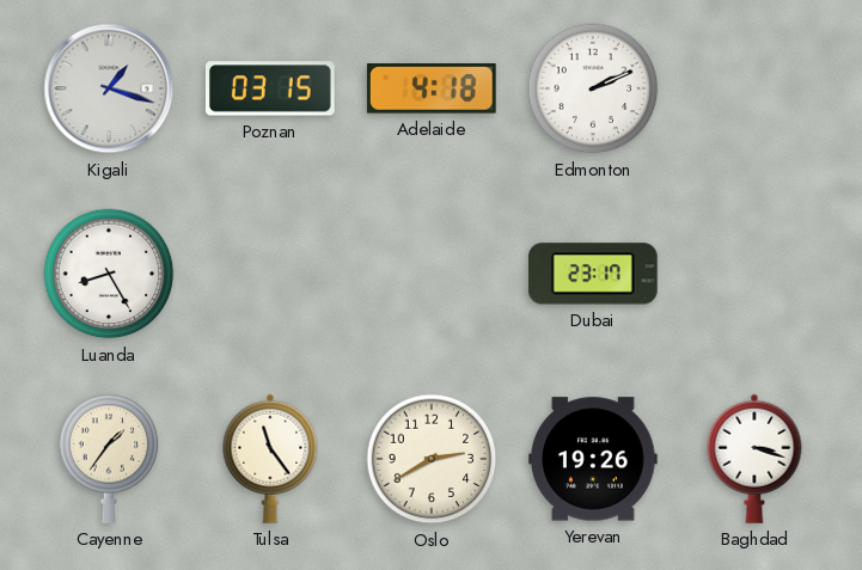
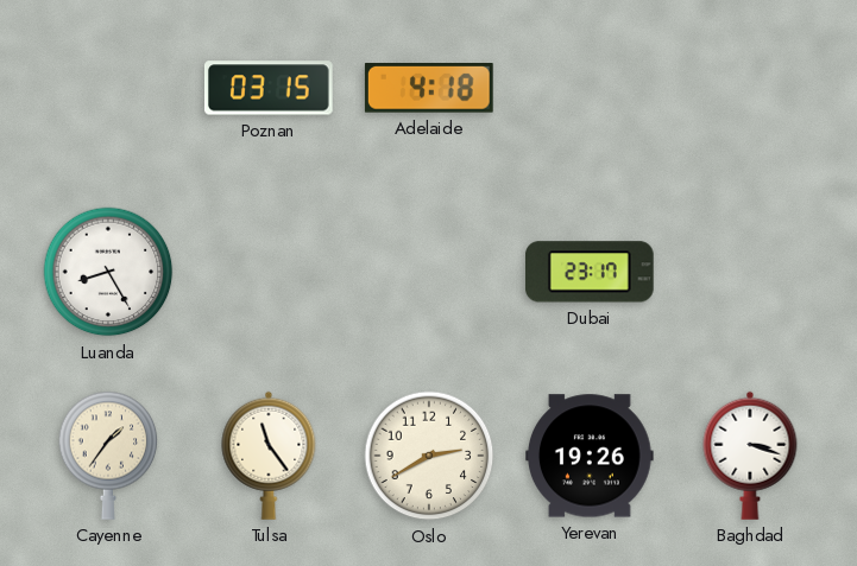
Kigali: 1:18 -> none
Edmonton: 2:11 -> none
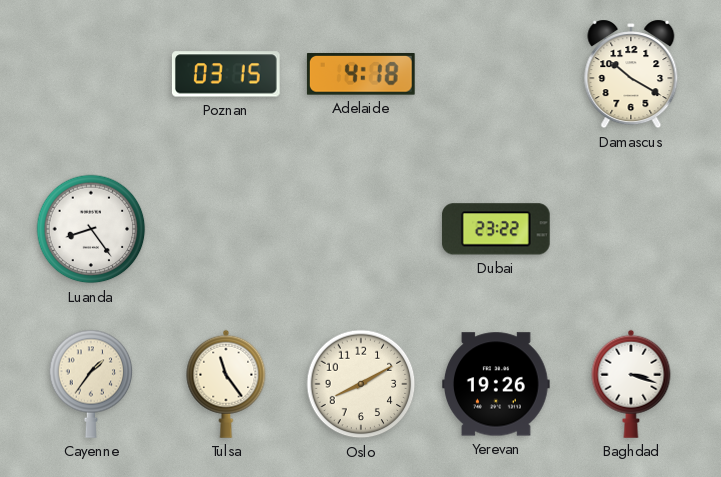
Damascus: none -> 10:20
Luanda: 8:25 -> 8:24
Dubai: 23:17 -> 23:22
Oslo: 2:40 -> 8:10
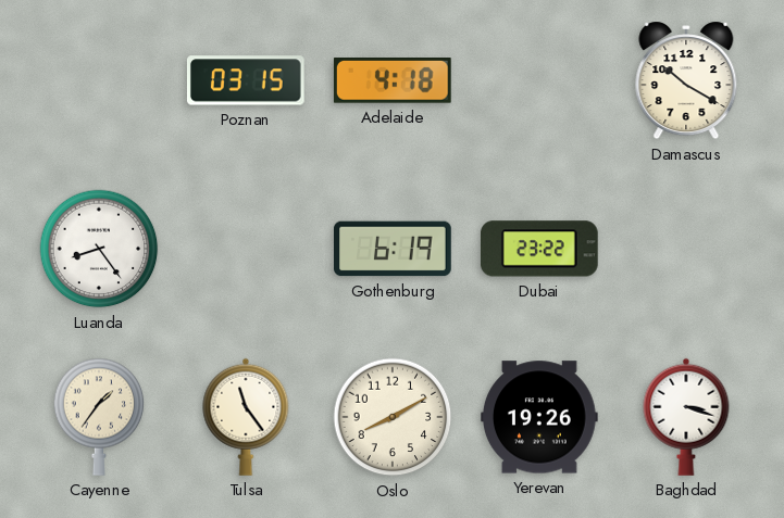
Gothenburg: none -> 6:19
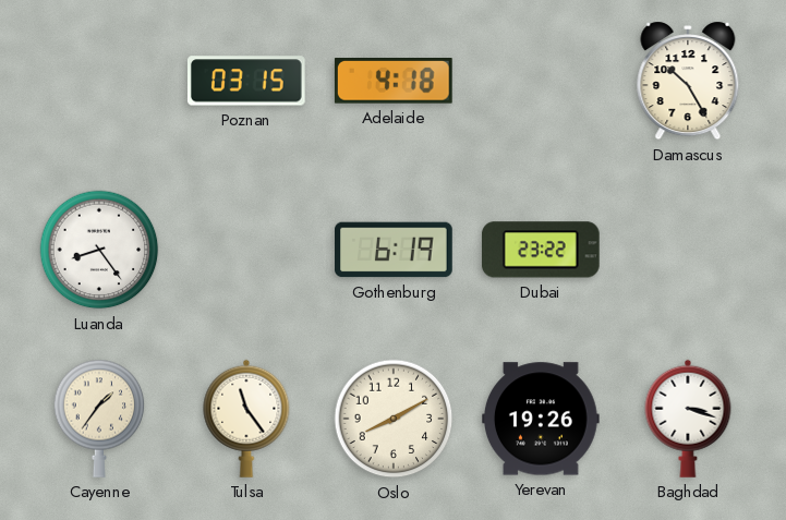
Damascus: 10:20 -> 10:25
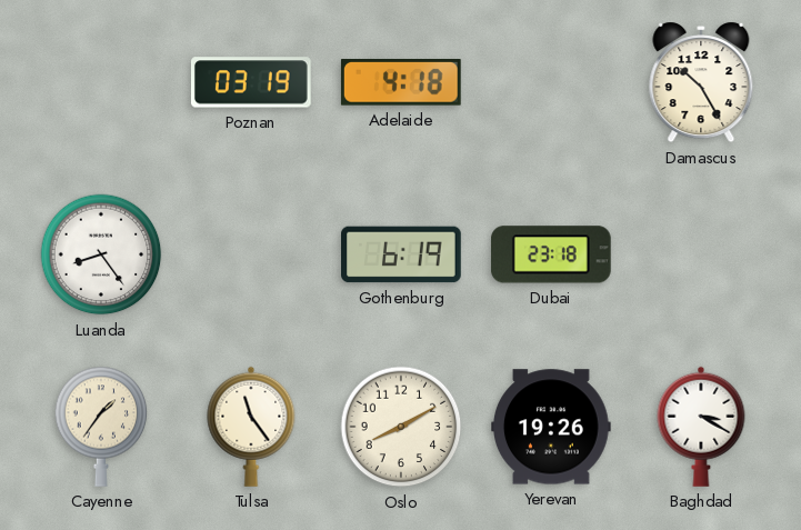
Poznan: 03:15 -> 03:19
Dubai: 23:22 -> 23:18
Baghdad: 3:18 -> 3:20
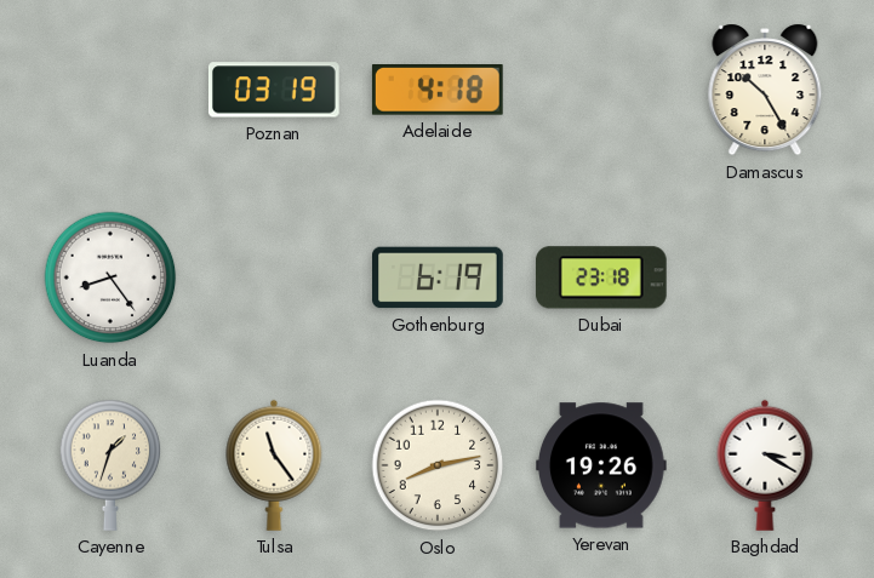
Cayenne: 1:36 -> 1:33
Oslo: 8:10 -> 8:13
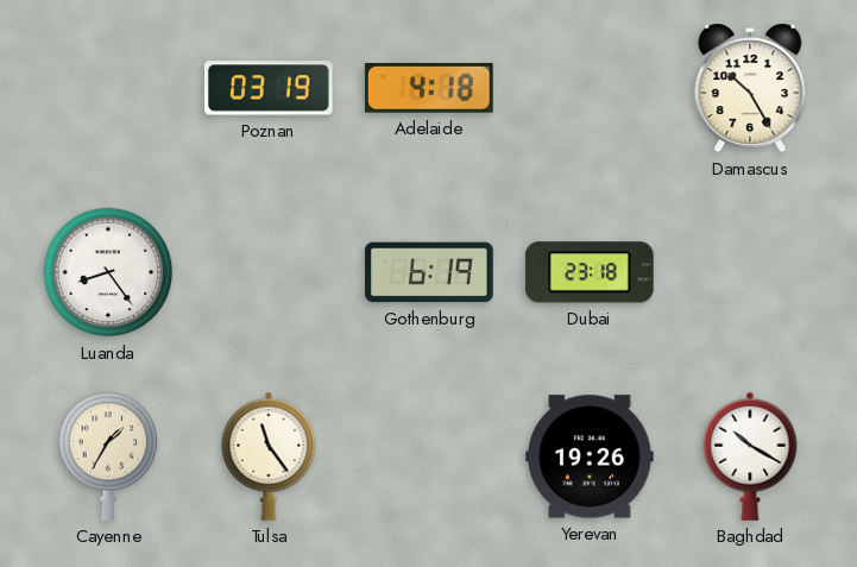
Cayenne: 1:33 -> 1:35
Oslo: 8:13 -> none
Baghdad: 3:20 -> 10:20
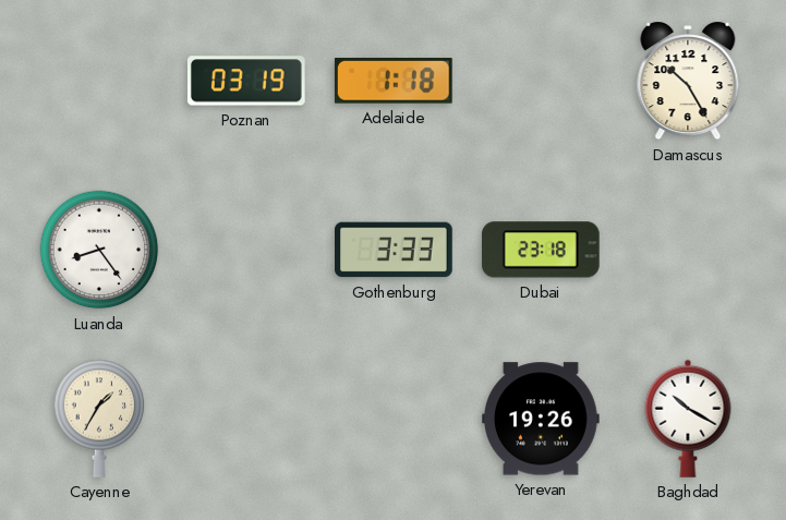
Adelaide: 4:18 -> 1:18
Gothenburg: 6:19 -> 3:33
Tulsa: 11:24 -> none
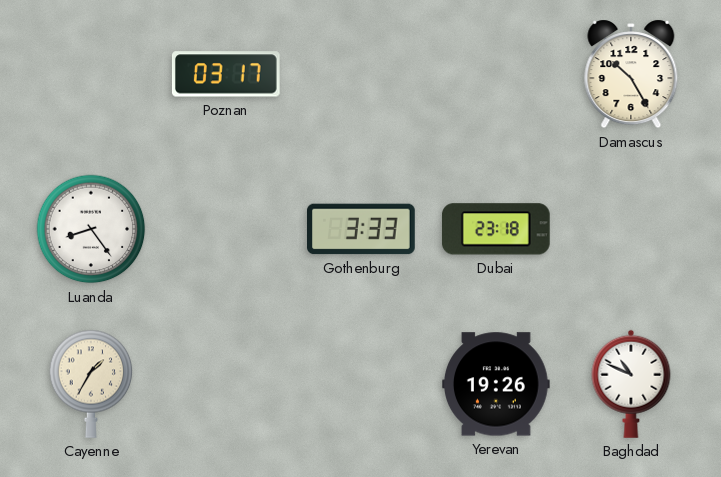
Poznan: 03:19 -> 03:17
Adelaide: 1:18 -> none
Baghdad: 10:20 -> 10:49
